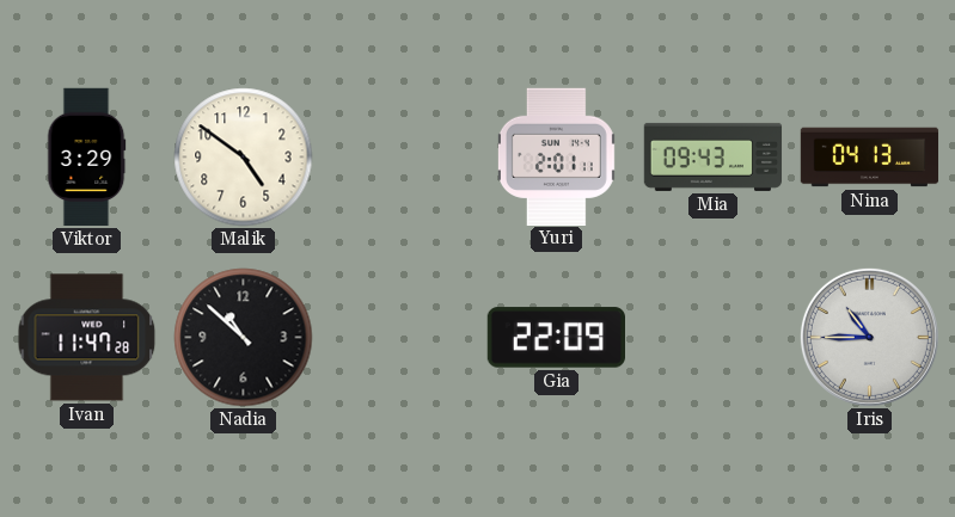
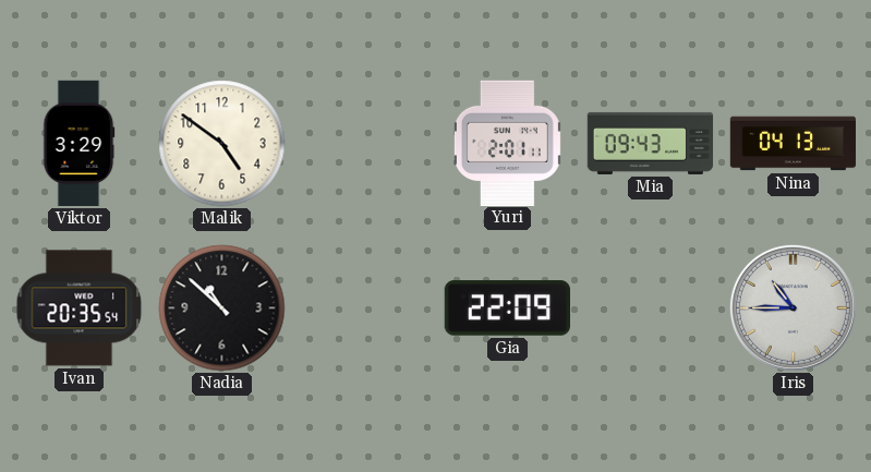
Ivan: 11:47 -> 20:35
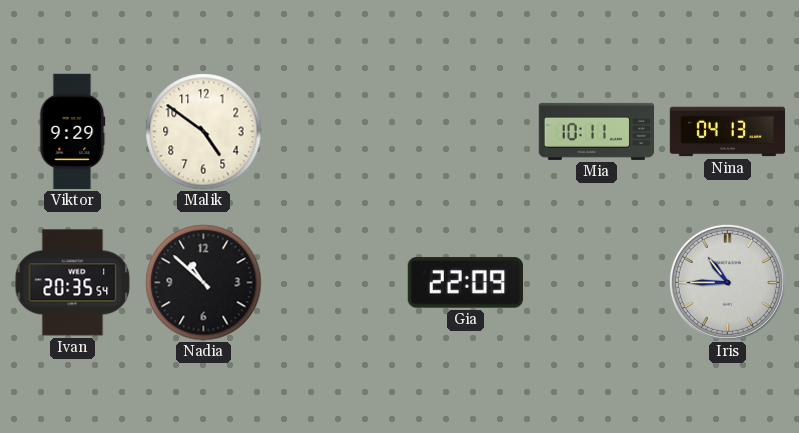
Viktor: 3:29 -> 9:29
Yuri: 2:01 -> none
Mia: 09:43 -> 10:11
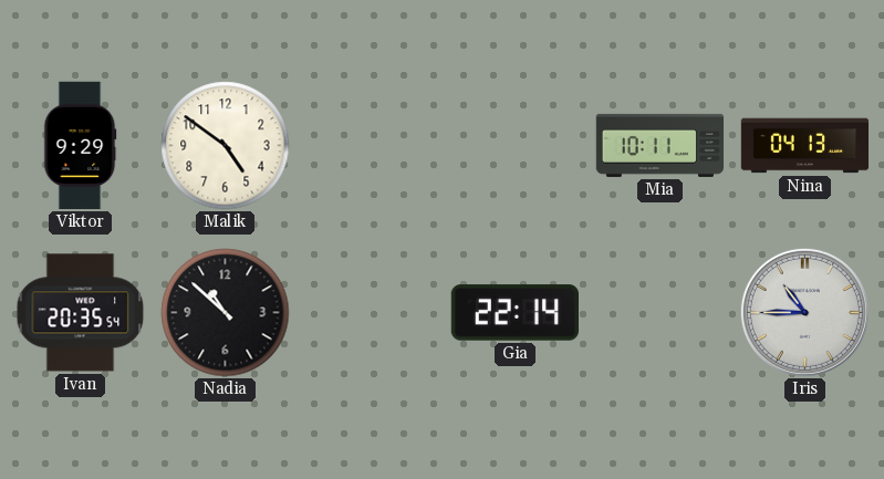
Gia: 22:09 -> 22:14
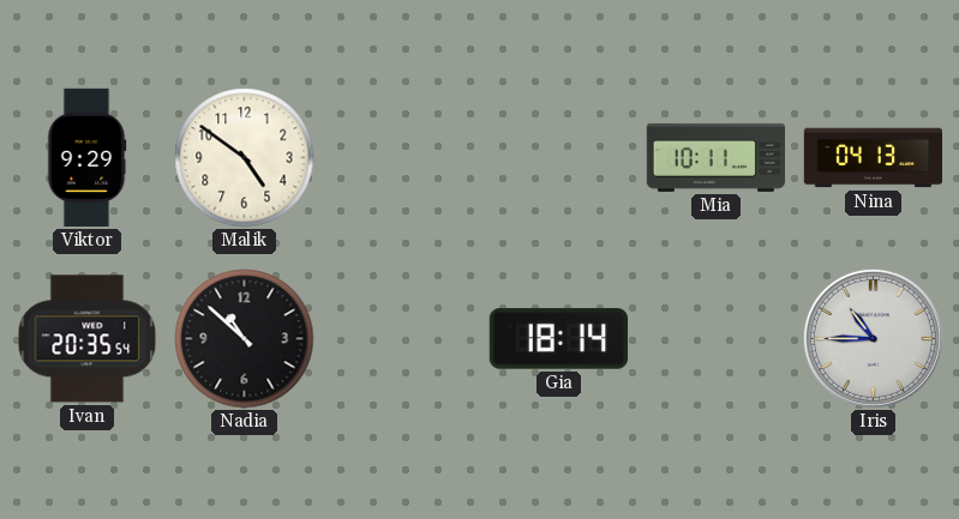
Gia: 22:14 -> 18:14
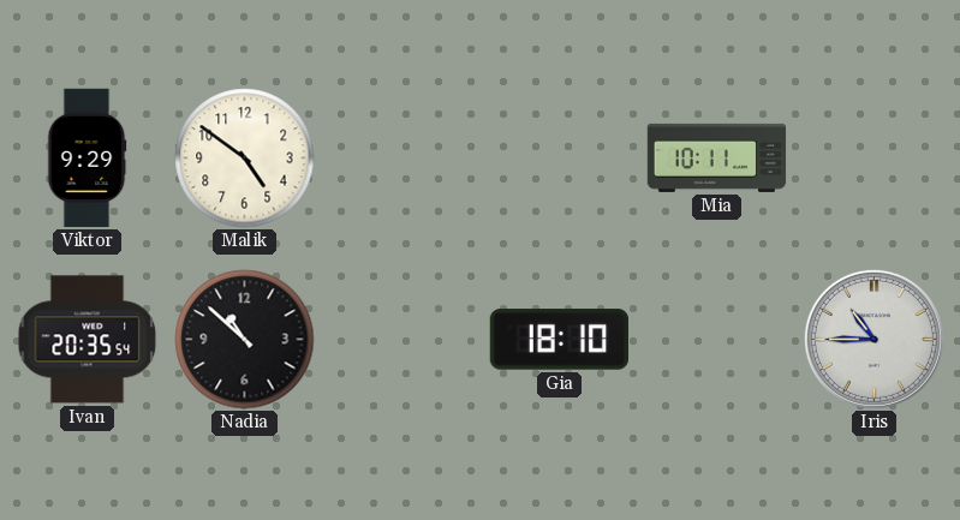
Nina: 04:13 -> none
Gia: 18:14 -> 18:10
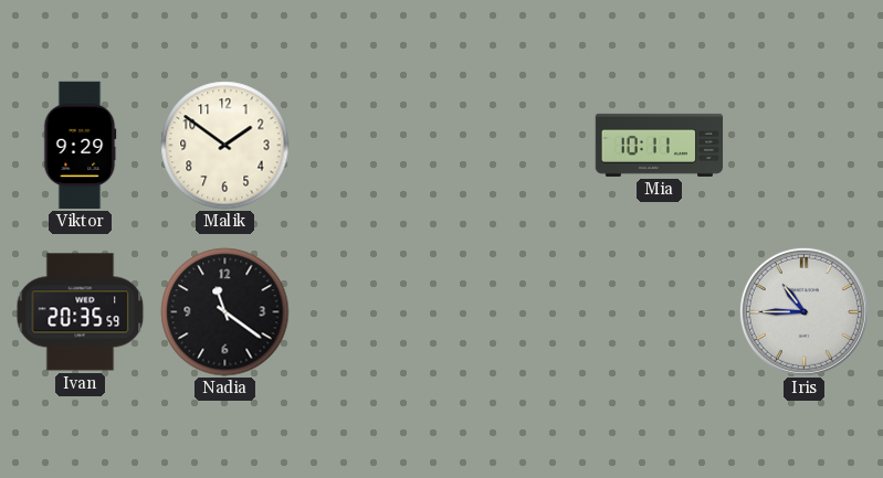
Malik: 4:51 -> 1:51
Ivan: 20:35:54 -> 20:35:59
Nadia: 10:52 -> 11:21
Gia: 18:10 -> none
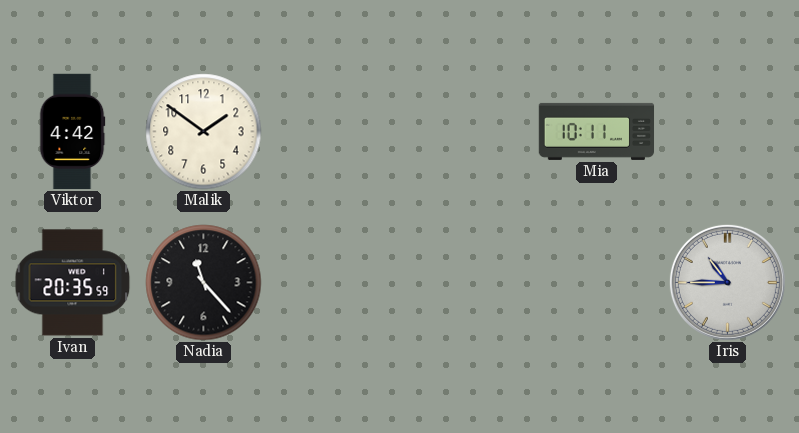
Viktor: 9:29 -> 4:42
Nadia: 11:21 -> 11:23
